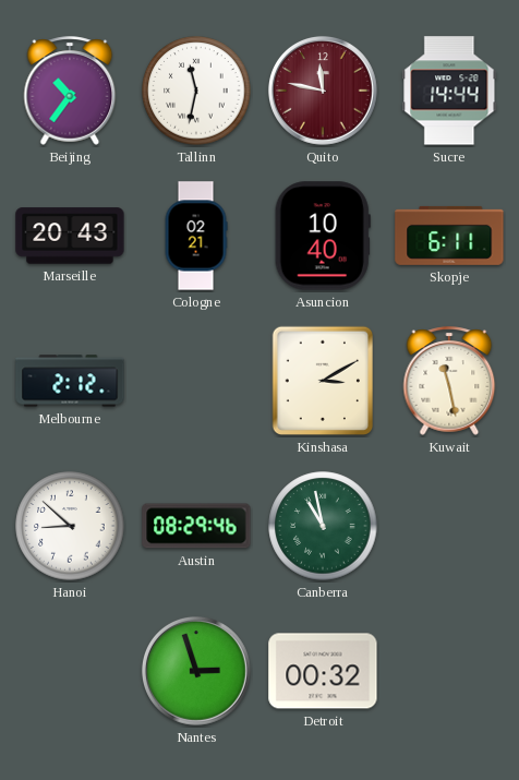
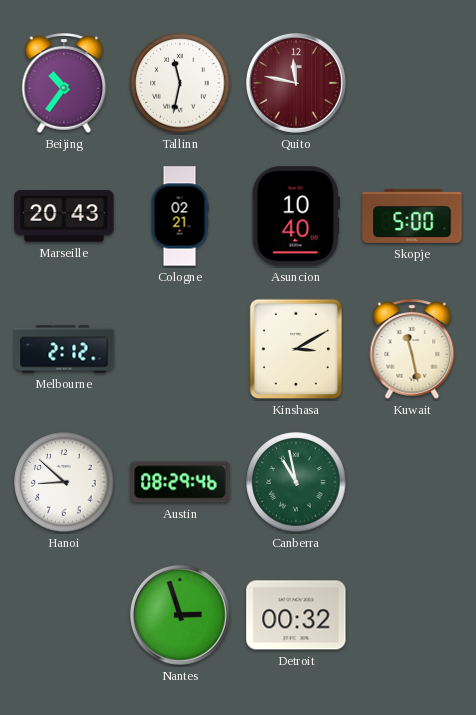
Sucre: 14:44 -> none
Skopje: 6:11 -> 5:00
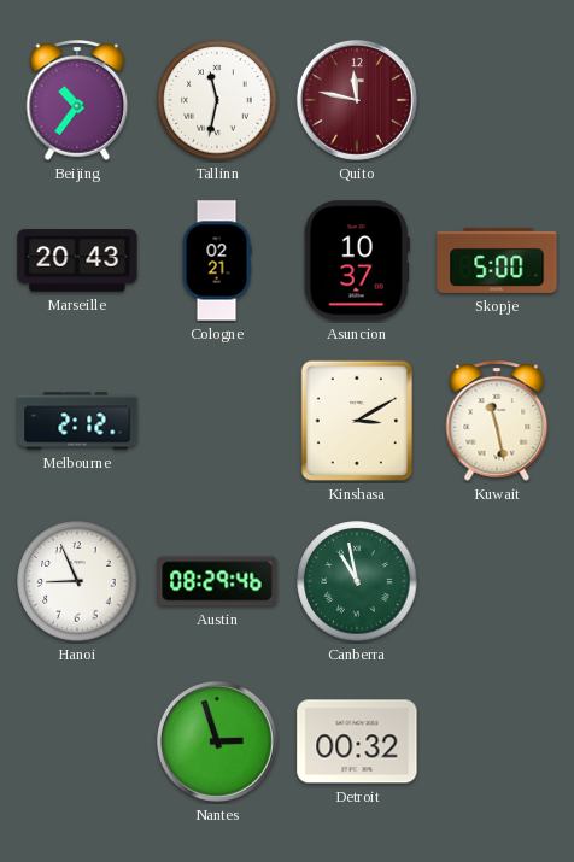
Asuncion: 10:40 -> 10:37
Hanoi: 8:52 -> 8:56
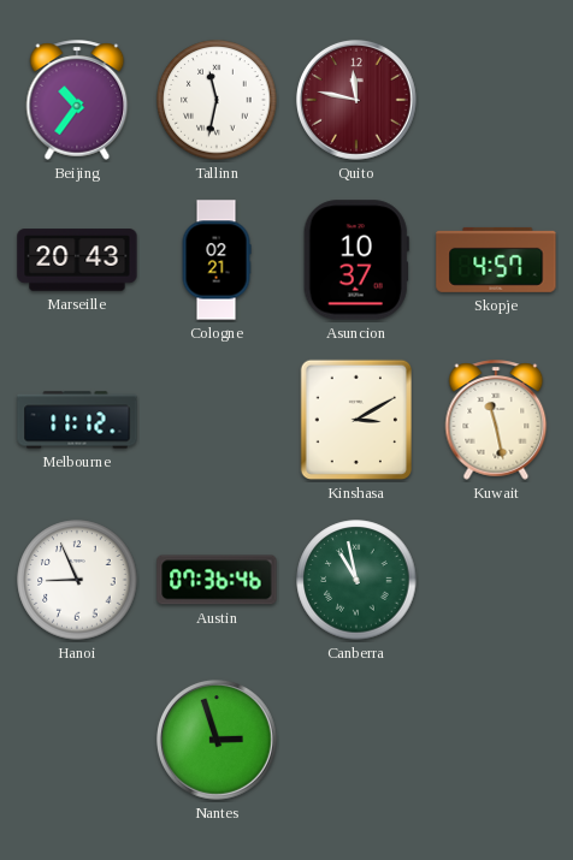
Skopje: 5:00 -> 4:57
Melbourne: 2:12 -> 11:12
Austin: 08:29 -> 07:36
Detroit: 00:32 -> none
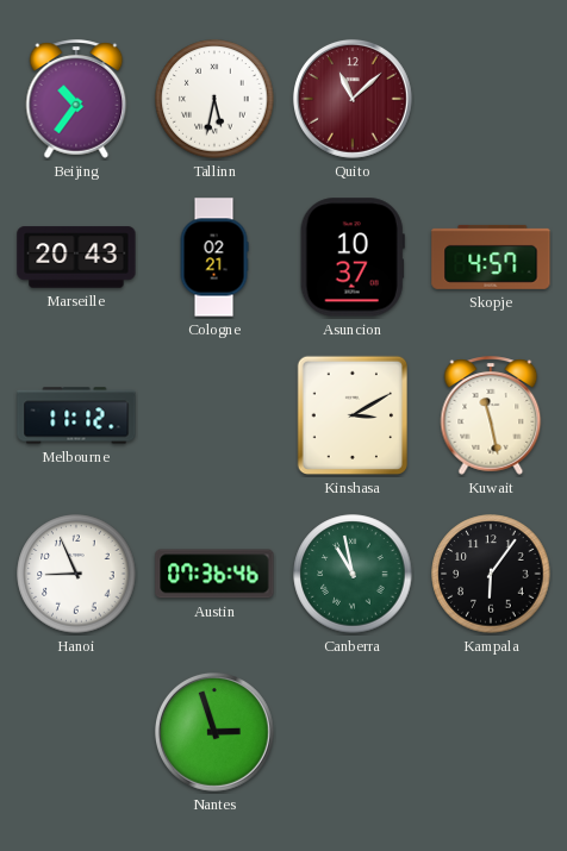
Tallinn: 11:32 -> 5:32
Quito: 11:47 -> 11:08
Kampala: none -> 6:06
